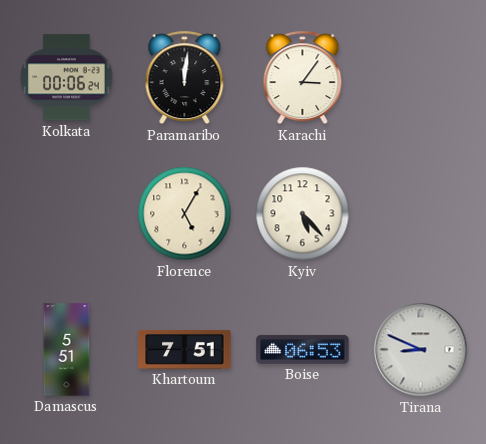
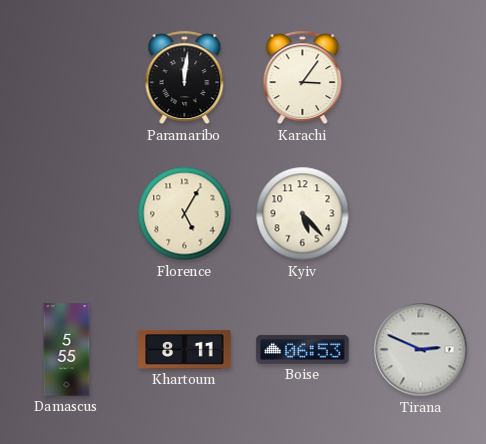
Kolkata: 00:06 -> none
Damascus: 5:51 -> 5:55
Khartoum: 7:51 -> 8:11
Tirana: 8:49 -> 2:49
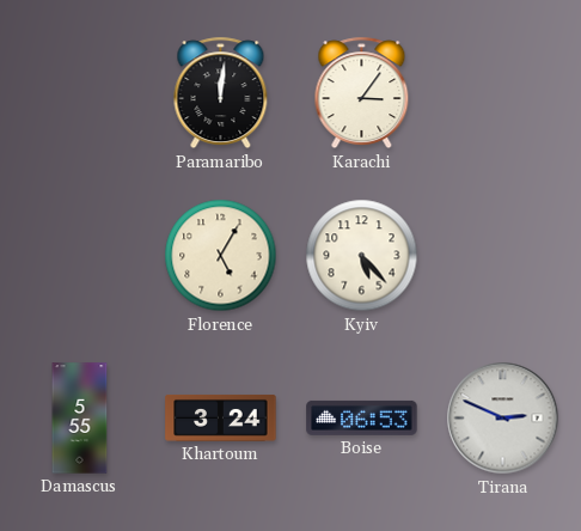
Khartoum: 8:11 -> 3:24
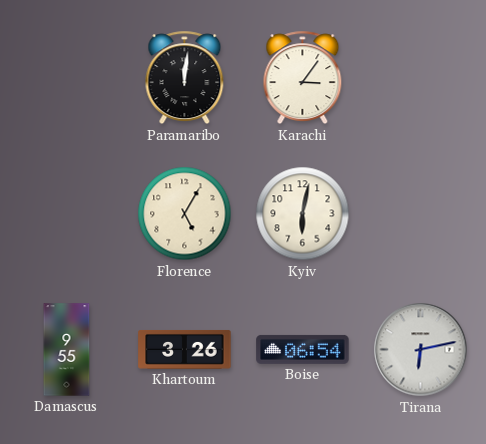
Kyiv: 5:23 -> 6:02
Damascus: 5:55 -> 9:55
Khartoum: 3:24 -> 3:26
Boise: 06:53 -> 06:54
Tirana: 2:49 -> 6:13
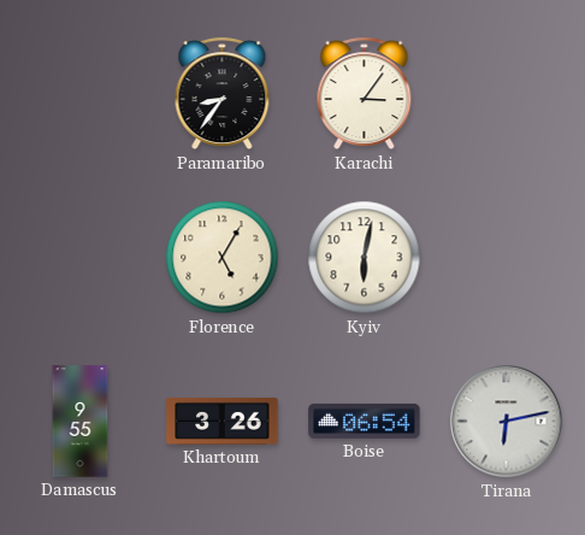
Paramaribo: 12:01 -> 8:36
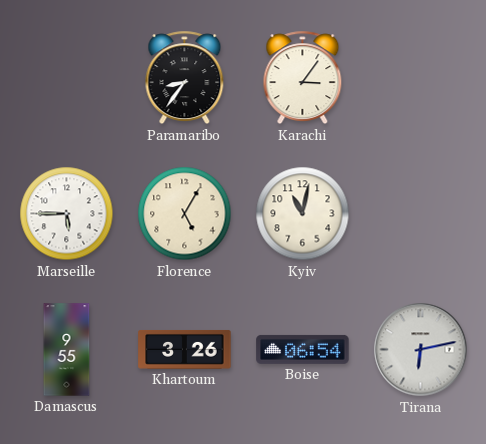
Marseille: none -> 5:45
Kyiv: 6:02 -> 11:02
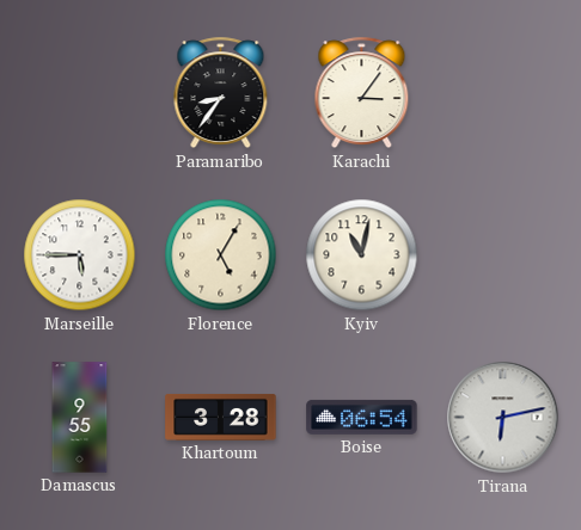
Khartoum: 3:26 -> 3:28
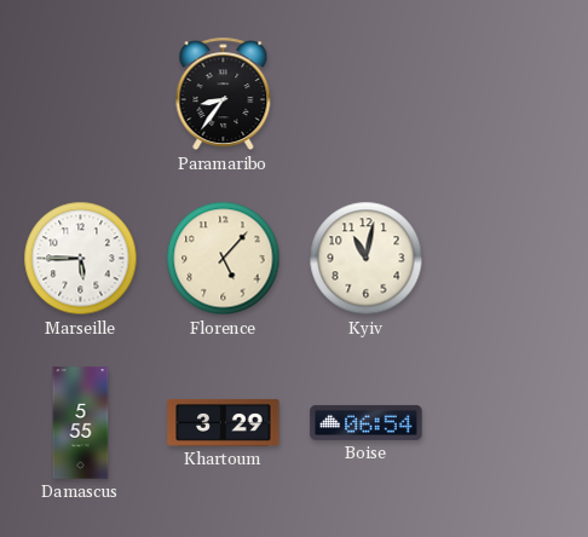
Karachi: 3:06 -> none
Florence: 5:05 -> 5:07
Damascus: 9:55 -> 5:55
Khartoum: 3:28 -> 3:29
Tirana: 6:13 -> none
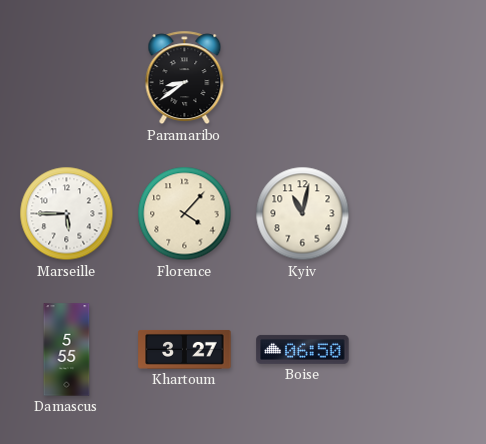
Paramaribo: 8:36 -> 8:39
Florence: 5:07 -> 4:07
Khartoum: 3:29 -> 3:27
Boise: 06:54 -> 06:50
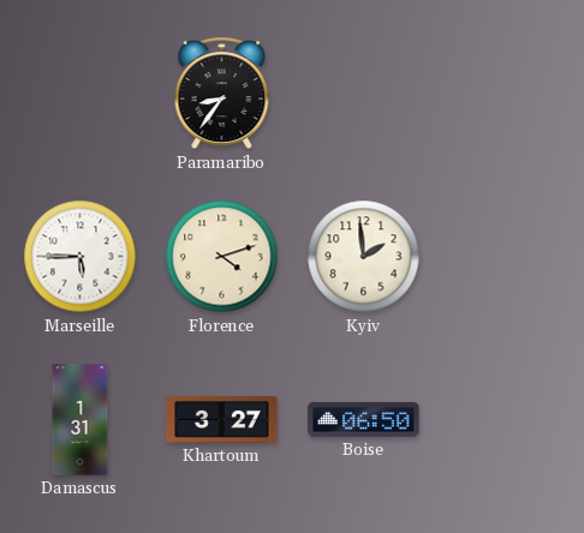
Paramaribo: 8:39 -> 8:36
Florence: 4:07 -> 4:12
Kyiv: 11:02 -> 1:59
Damascus: 5:55 -> 1:31
